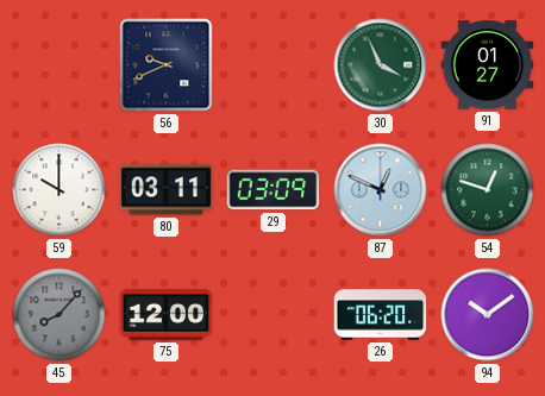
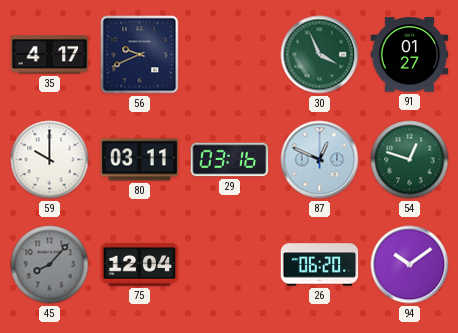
35: none -> 4:17
29: 03:09 -> 03:16
75: 12:00 -> 12:04
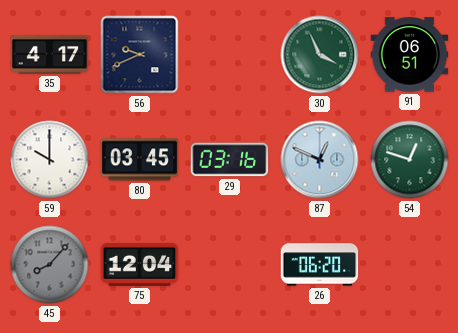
91: 01:27 -> 06:51
80: 03:11 -> 03:45
94: 10:09 -> none
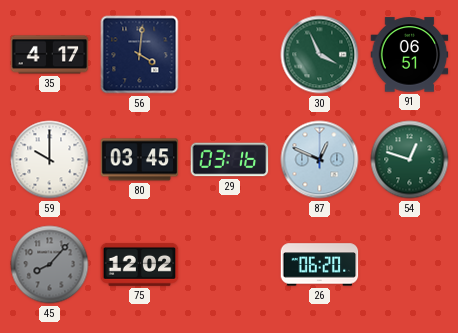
56: 9:41 -> 4:01
75: 12:04 -> 12:02
